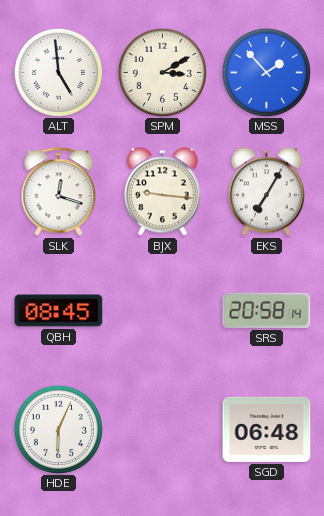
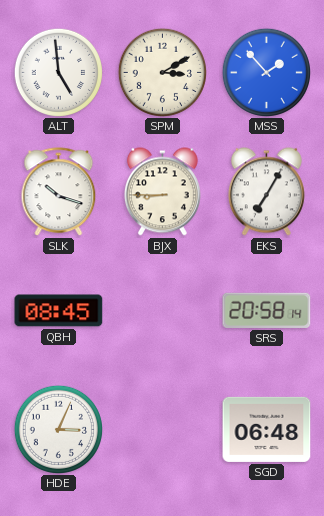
SLK: 12:18 -> 10:18
BJX: 9:16 -> 8:45
HDE: 6:04 -> 3:04
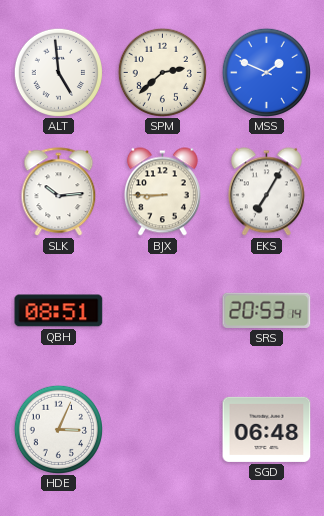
SPM: 3:10 -> 2:38
MSS: 1:53 -> 1:49
SLK: 10:18 -> 10:14
QBH: 08:45 -> 08:51
SRS: 20:58 -> 20:53
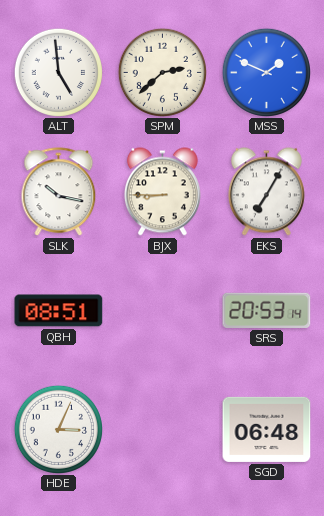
SLK: 10:14 -> 10:17
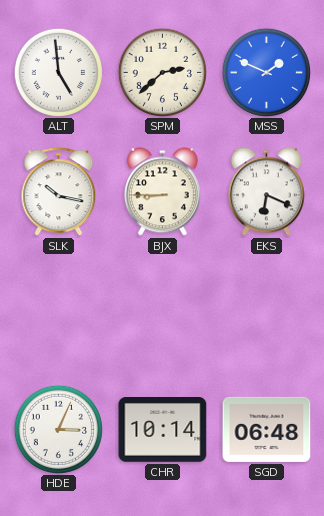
EKS: 7:05 -> 6:19
QBH: 08:51 -> none
SRS: 20:53 -> none
CHR: none -> 10:14
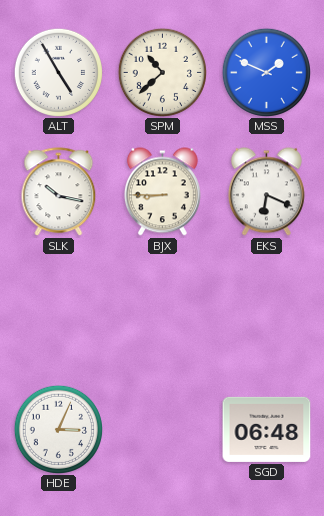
ALT: 4:59 -> 4:55
SPM: 2:38 -> 10:38
CHR: 10:14 -> none
